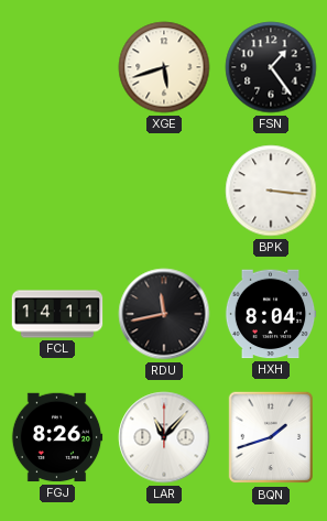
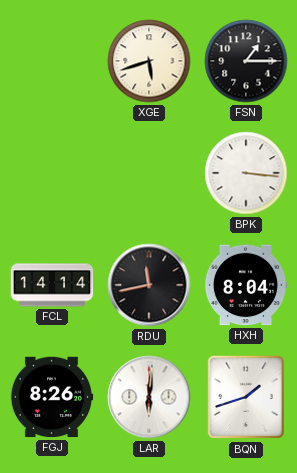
FSN: 1:24 -> 1:15
FCL: 14:11 -> 14:14
LAR: 11:07 -> 6:01
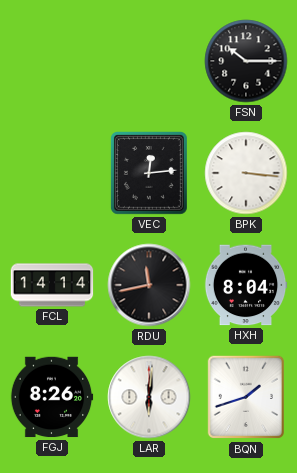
XGE: 5:42 -> none
FSN: 1:15 -> 10:15
VEC: none -> 12:14
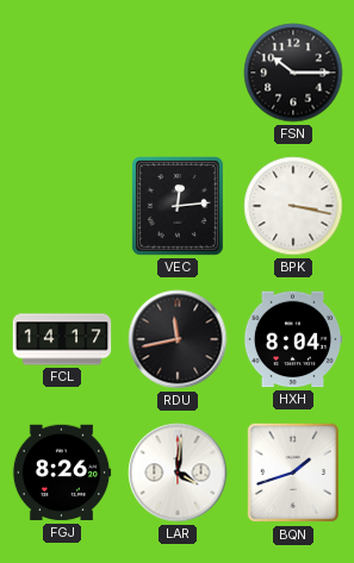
BPK: 3:16 -> 3:17
FCL: 14:14 -> 14:17
LAR: 6:01 -> 4:01
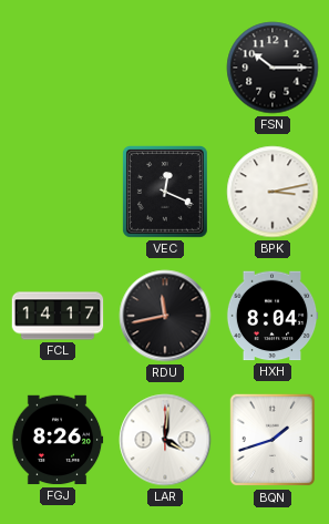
VEC: 12:14 -> 12:19
BPK: 3:17 -> 3:13
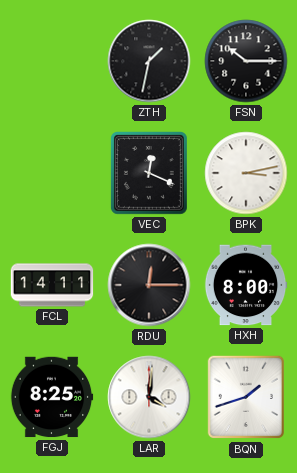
ZTH: none -> 1:32
FCL: 14:17 -> 14:11
RDU: 11:43 -> 12:15
HXH: 8:04 -> 8:00
FGJ: 8:26 -> 8:25
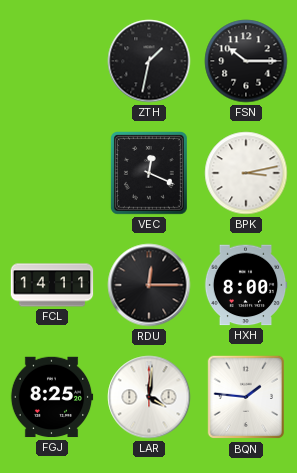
BQN: 1:42 -> 1:46
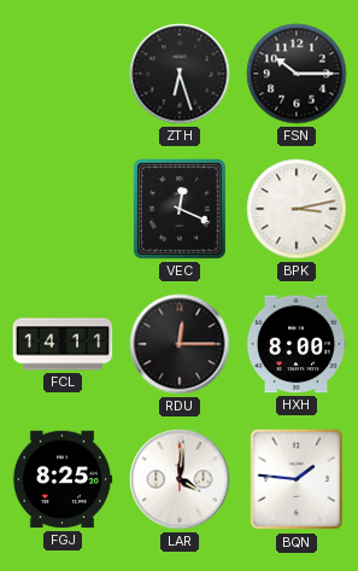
ZTH: 1:32 -> 6:27
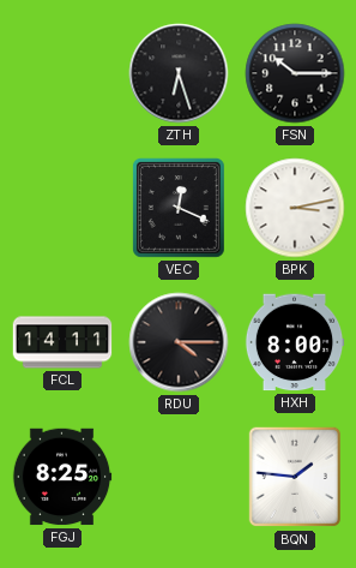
RDU: 12:15 -> 4:15
LAR: 4:01 -> none
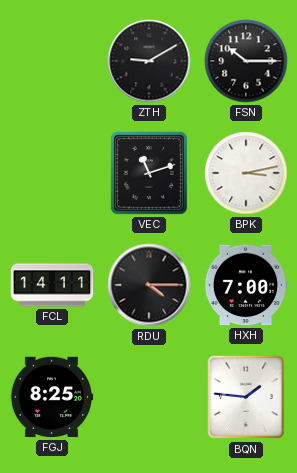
ZTH: 6:27 -> 9:10
VEC: 12:19 -> 11:12
HXH: 8:00 -> 7:00
